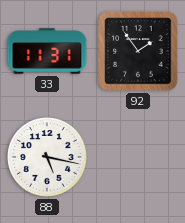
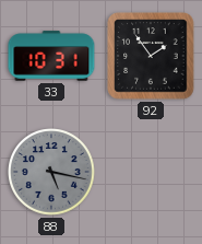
33: 11:31 -> 10:31
88 dial: white -> grey
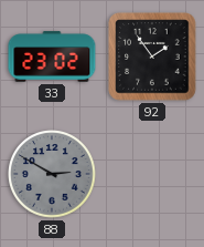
33: 10:31 -> 23:02
88: 5:17 -> 2:50
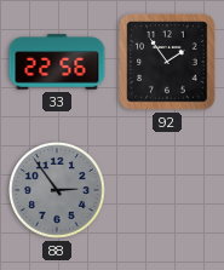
33: 23:02 -> 22:56
88: 2:50 -> 2:54
